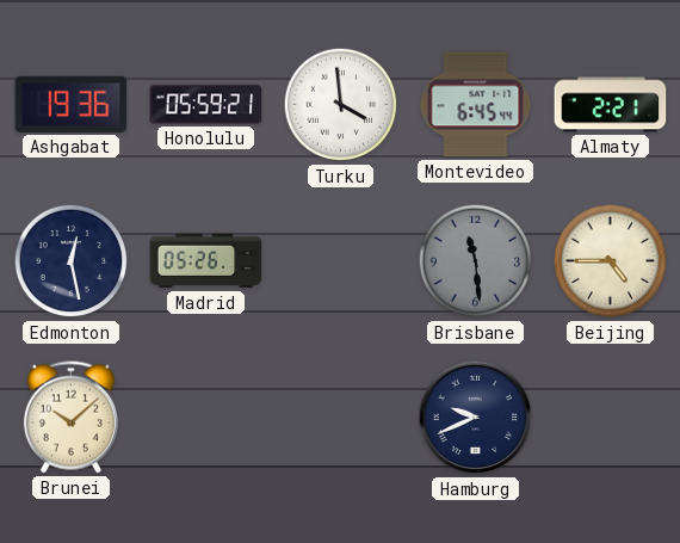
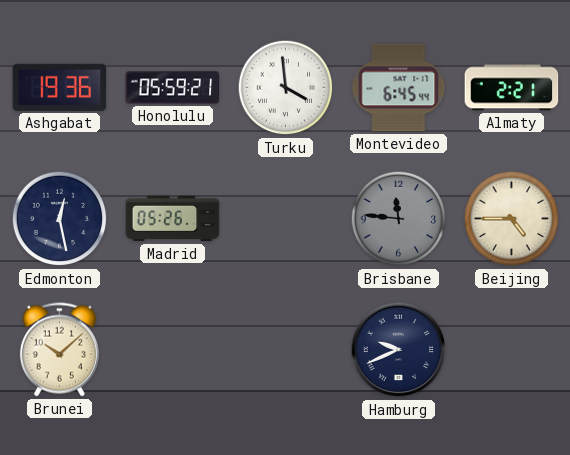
Brisbane: 11:29 -> 11:46
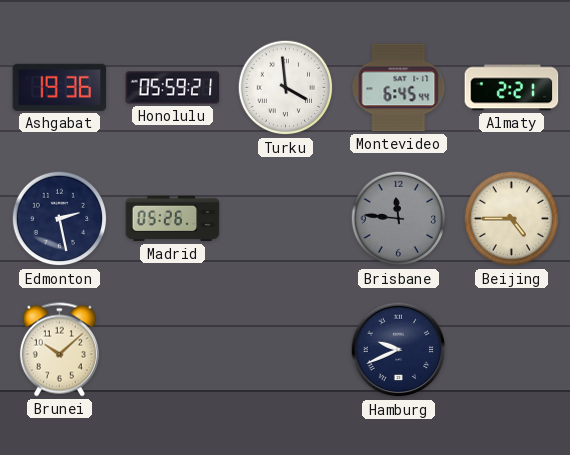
Edmonton: 12:28 -> 2:28
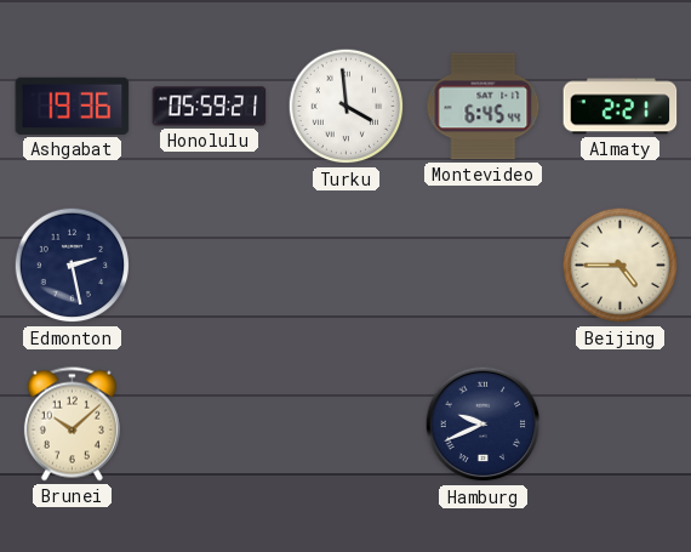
Madrid: 05:26 -> none
Brisbane: 11:46 -> none
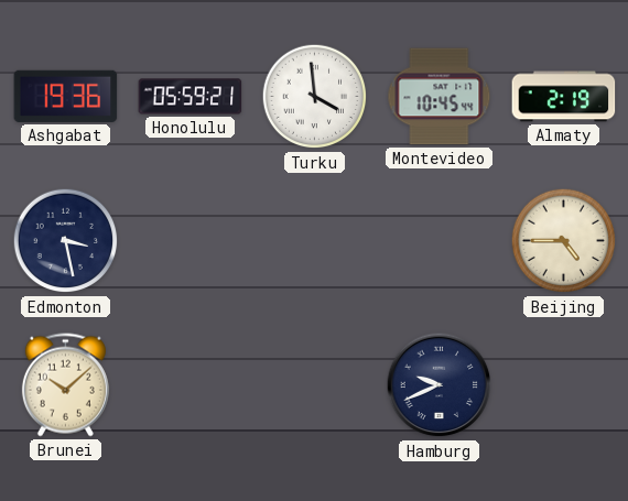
Montevideo: 6:45 -> 10:45
Almaty: 2:21 -> 2:19
Edmonton: 2:28 -> 3:28
